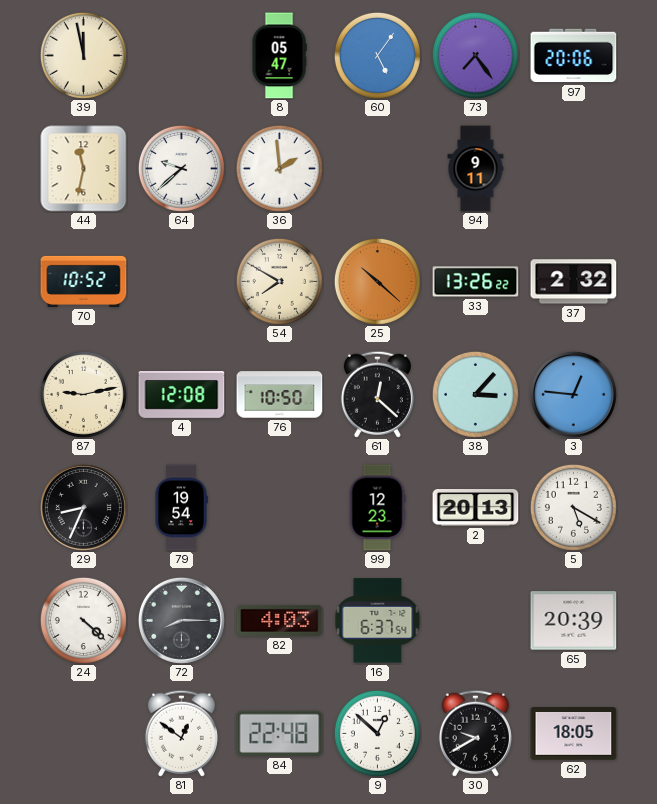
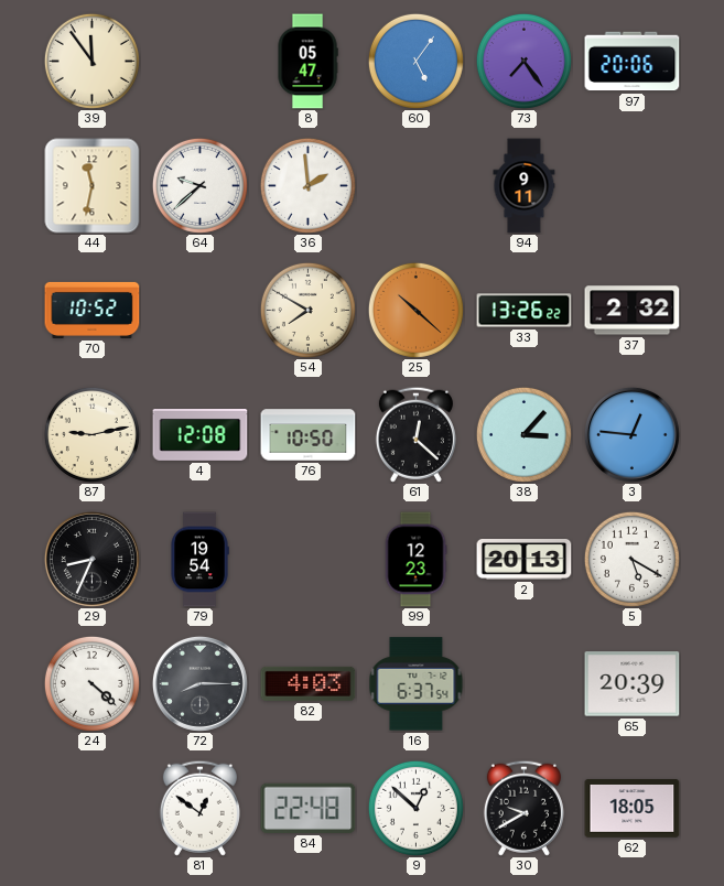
39: 11:58 -> 11:54
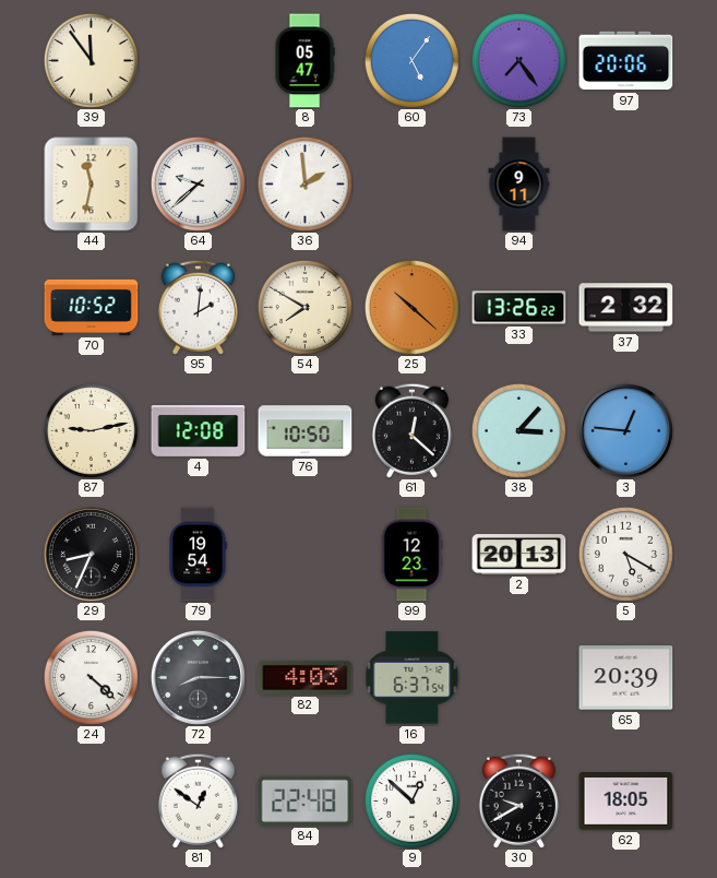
95: none -> 2:01
